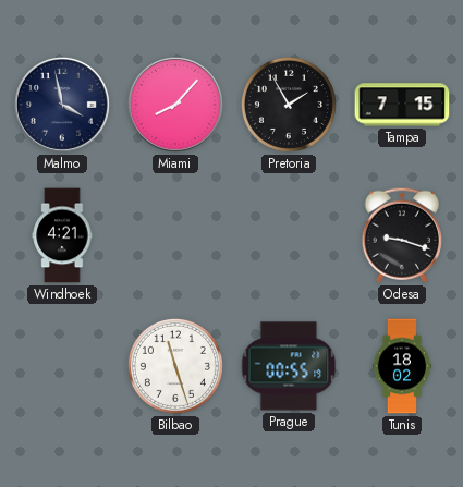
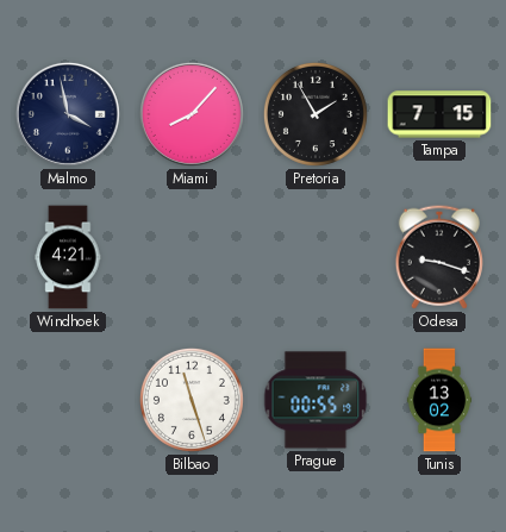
Tunis: 18:02 -> 13:02
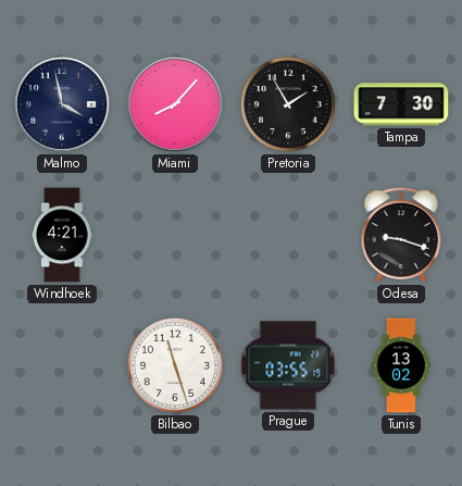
Tampa: 7:15 -> 7:30
Prague: 00:55 -> 03:55
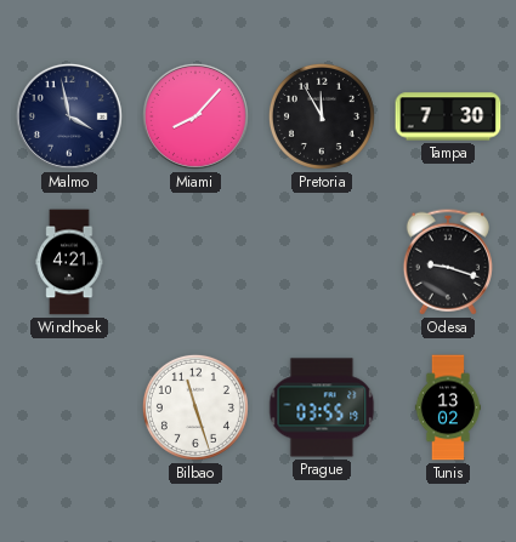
Pretoria: 1:55 -> 11:55
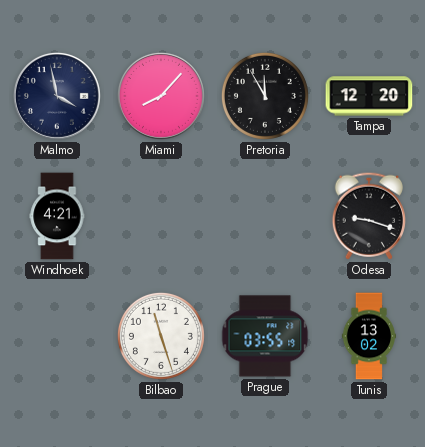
Tampa: 7:30 -> 12:20
